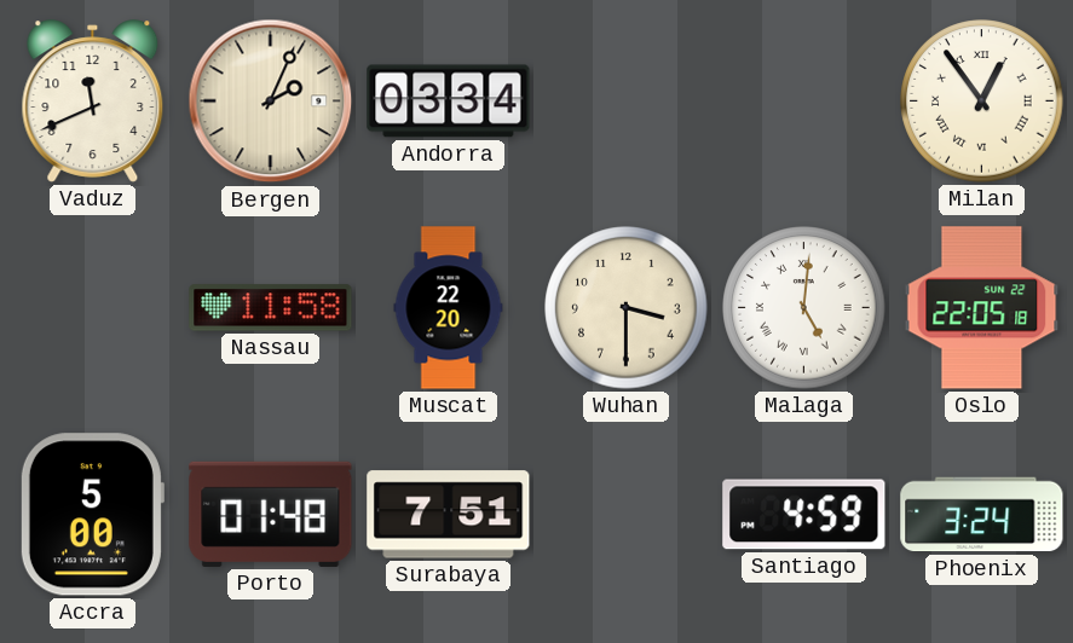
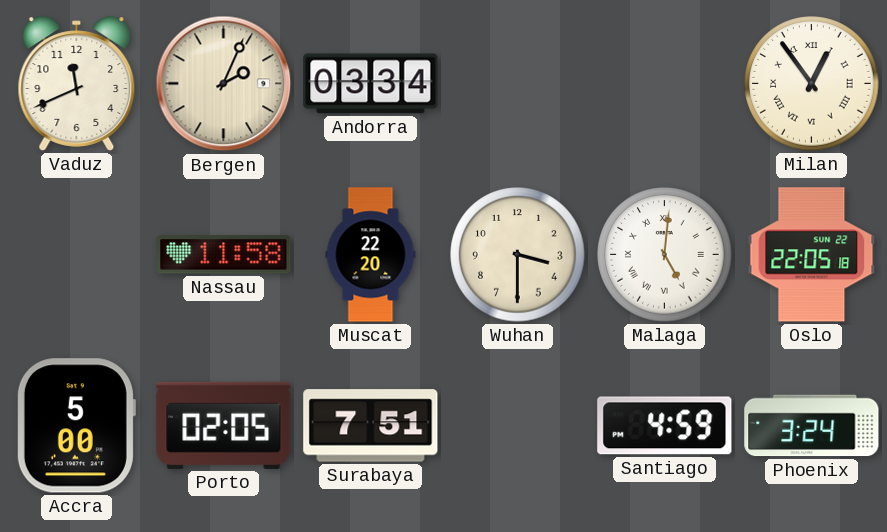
Porto: 01:48 -> 02:05
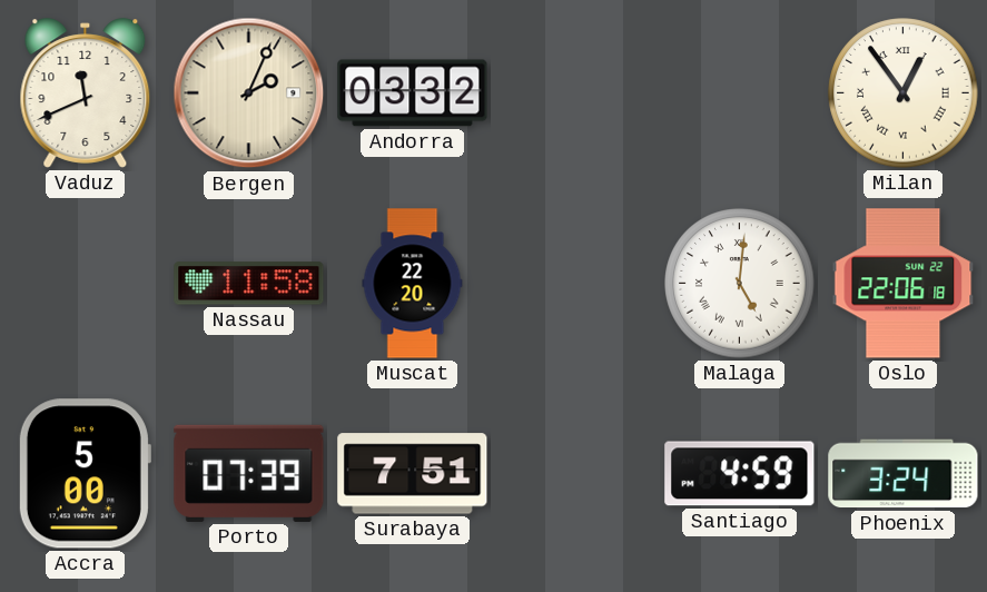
Andorra: 03:34 -> 03:32
Wuhan: 3:30 -> none
Oslo: 22:05 -> 22:06
Porto: 02:05 -> 07:39
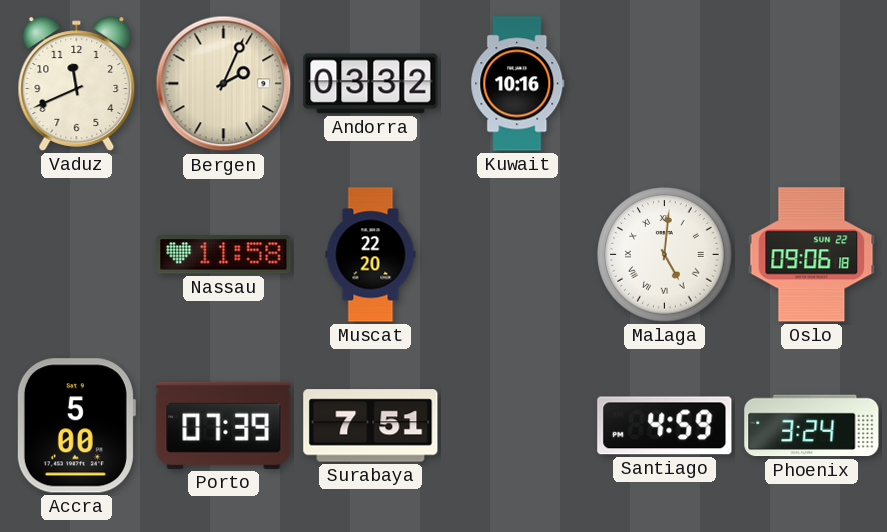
Kuwait: none -> 10:16
Milan: 12:54 -> none
Oslo: 22:06 -> 09:06
